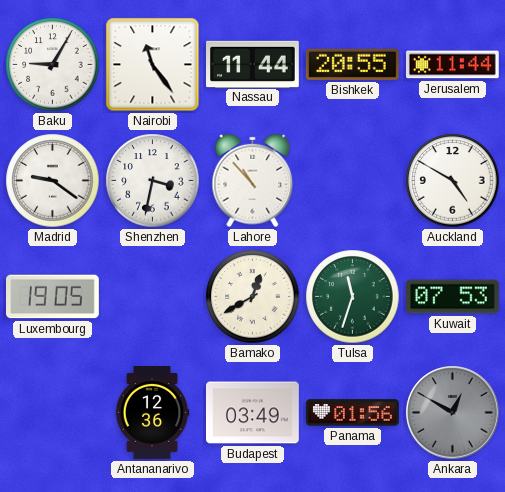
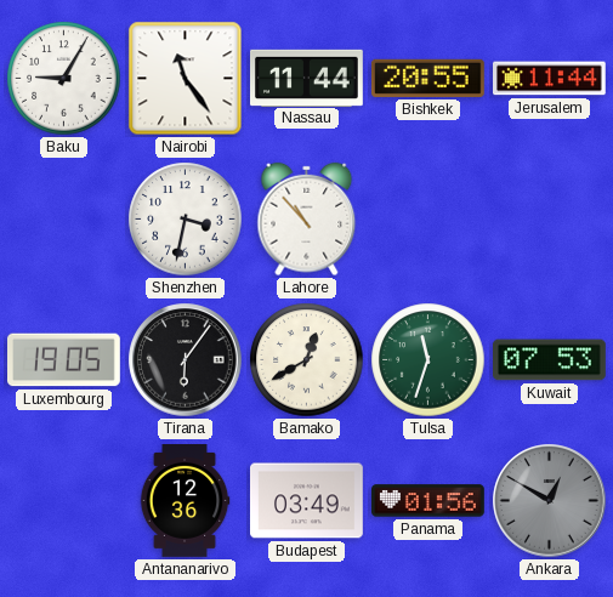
Madrid: 9:21 -> none
Auckland: 4:50 -> none
Tirana: none -> 6:06
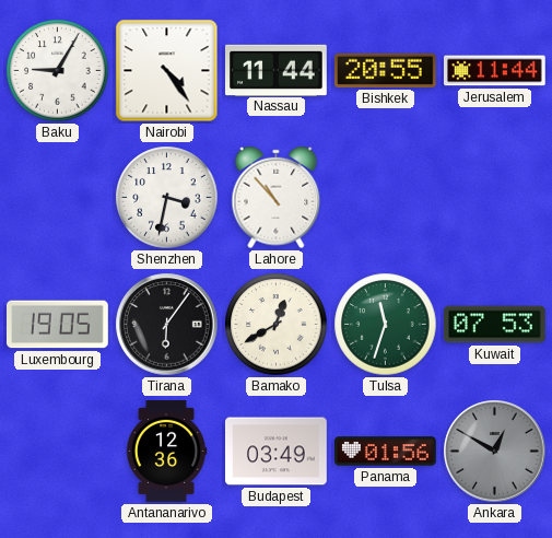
Nairobi: 11:24 -> 4:24
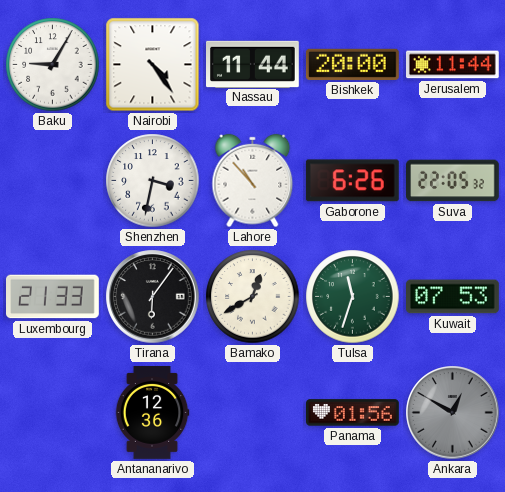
Bishkek: 20:55 -> 20:00
Gaborone: none -> 6:26
Suva: none -> 22:05
Luxembourg: 19:05 -> 21:33
Budapest: 03:49 -> none
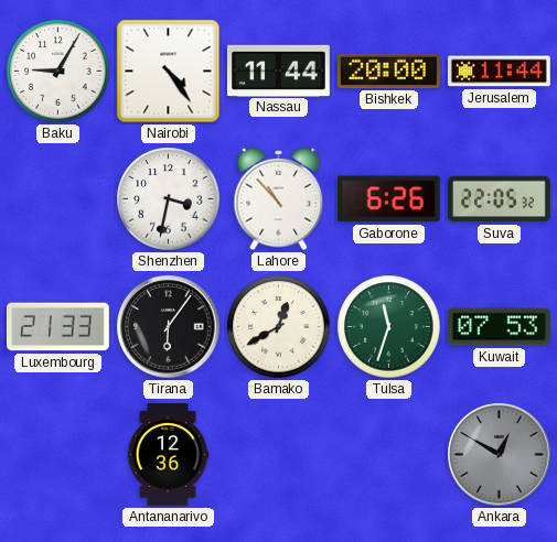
Panama: 01:56 -> none
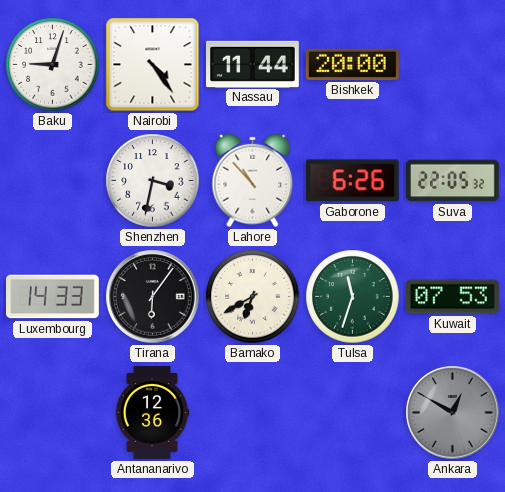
Baku: 9:05 -> 9:03
Jerusalem: 11:44 -> none
Luxembourg: 21:33 -> 14:33
Bamako: 12:40 -> 6:40
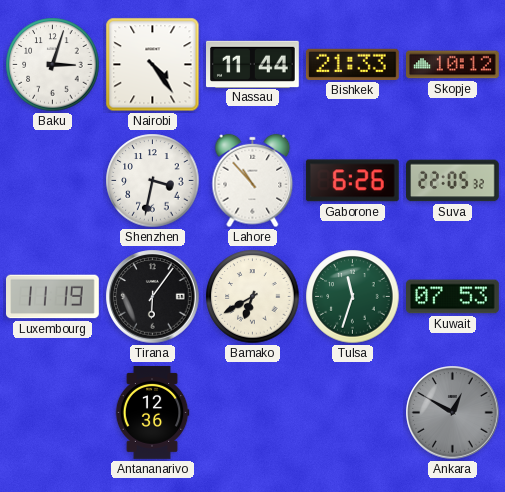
Baku: 9:03 -> 3:03
Bishkek: 20:00 -> 21:33
Skopje: none -> 10:12
Luxembourg: 14:33 -> 11:19
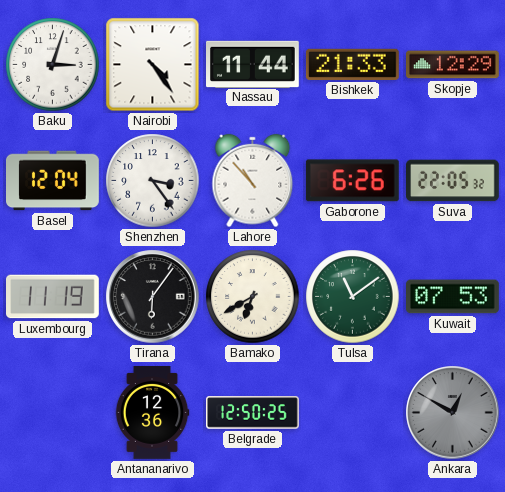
Skopje: 10:12 -> 12:29
Basel: none -> 12:04
Shenzhen: 3:32 -> 3:24
Tulsa: 11:33 -> 11:09
Belgrade: none -> 12:50
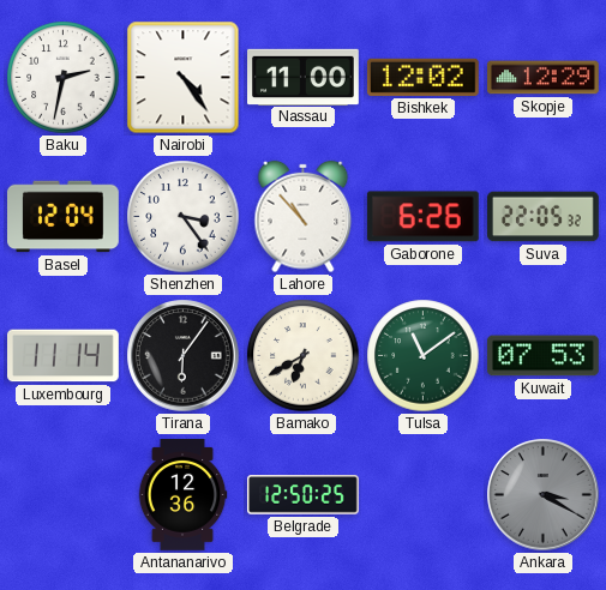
Baku: 3:03 -> 2:32
Nassau: 11:44 -> 11:00
Bishkek: 21:33 -> 12:02
Luxembourg: 11:19 -> 11:14
Ankara: 12:50 -> 3:20
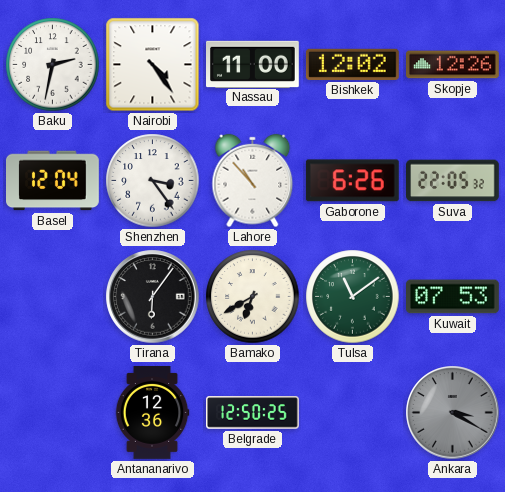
Skopje: 12:29 -> 12:26
Luxembourg: 11:14 -> none
